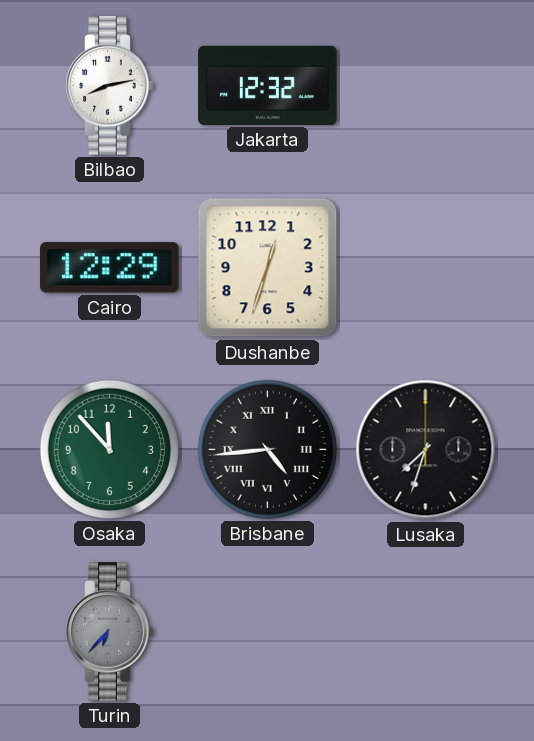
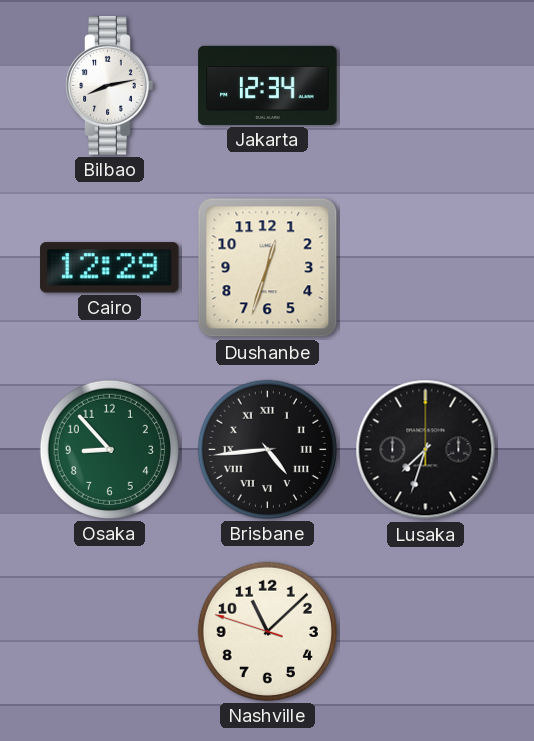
Jakarta: 12:32 -> 12:34
Osaka: 11:53 -> 8:53
Turin: 6:37 -> none
Nashville: none -> 11:07
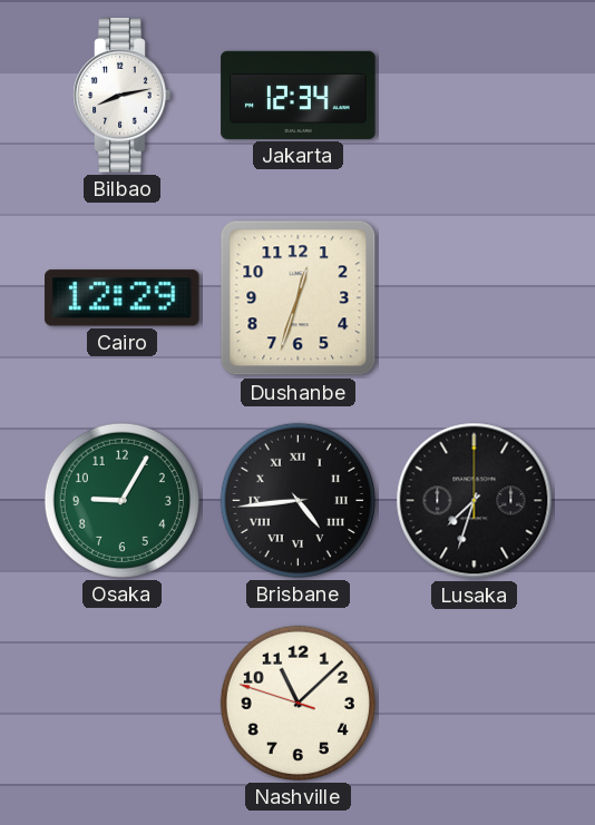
Osaka: 8:53 -> 9:05
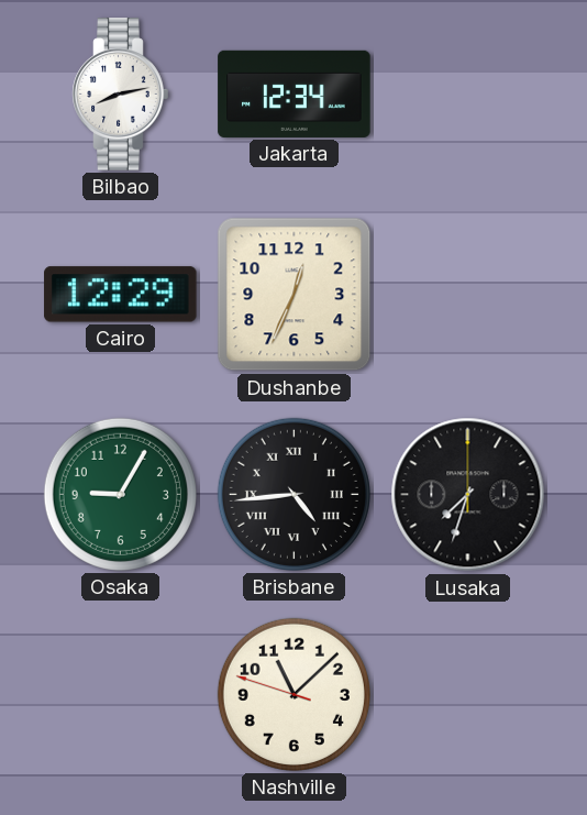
Dushanbe: 12:33 -> 12:34
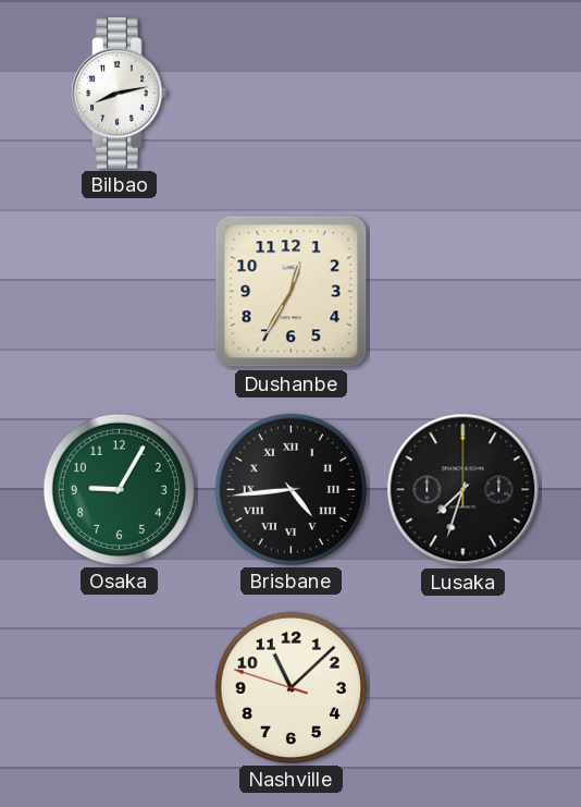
Jakarta: 12:34 -> none
Cairo: 12:29 -> none
Dushanbe: 12:34 -> 12:35
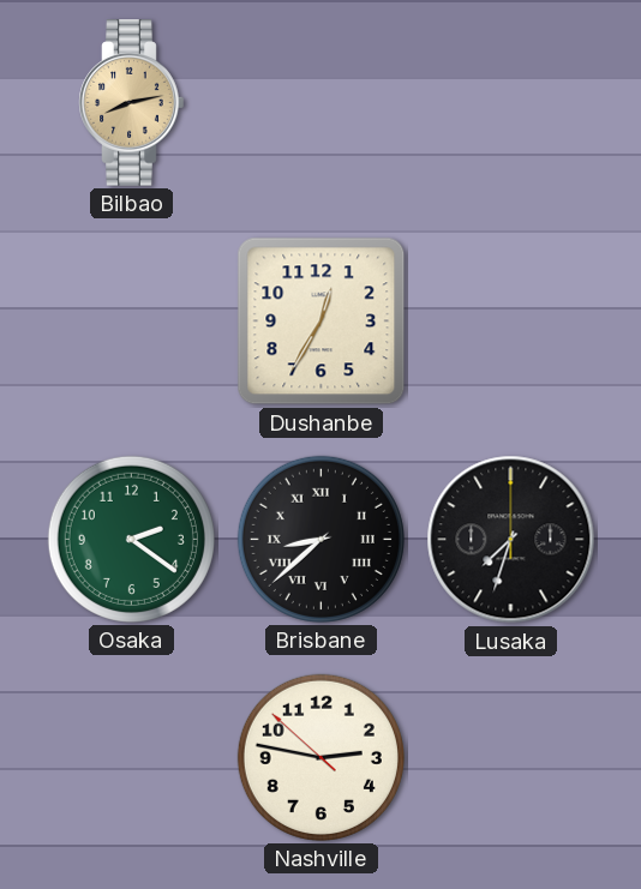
Bilbao dial: white -> champagne
Osaka: 9:05 -> 2:21
Brisbane: 4:44 -> 8:38
Nashville: 11:07 -> 2:46
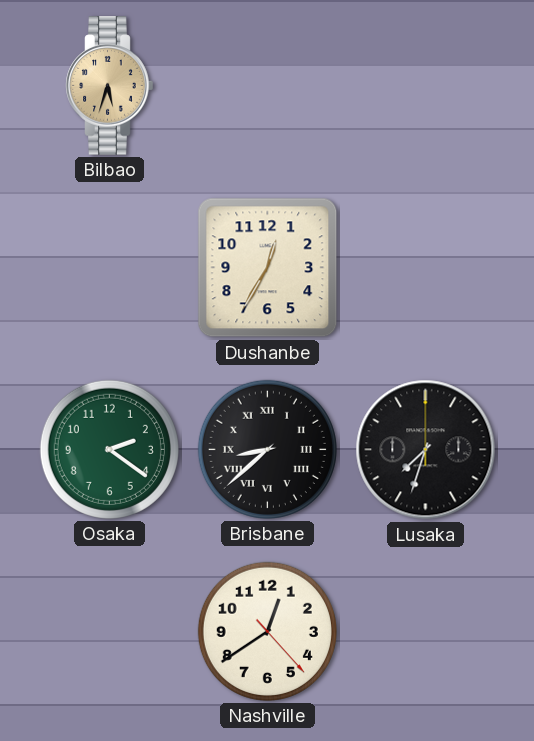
Bilbao: 8:13 -> 5:33
Nashville: 2:46 -> 12:39
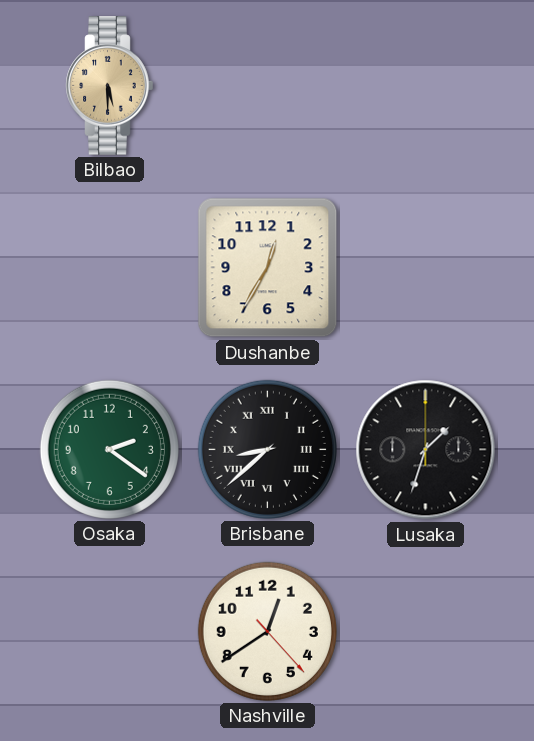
Bilbao: 5:33 -> 5:30
Lusaka: 7:33 -> 1:33
